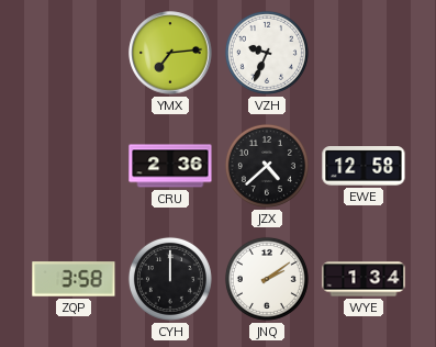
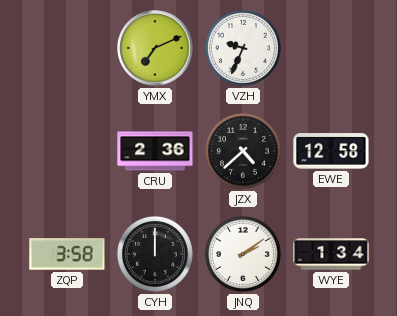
YMX: 7:14 -> 7:11
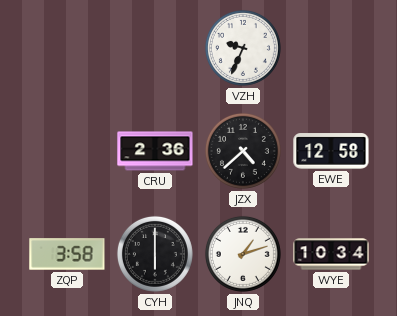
YMX: 7:11 -> none
CYH: 12:00 -> 6:00
JNQ: 2:09 -> 1:12
WYE: 1:34 -> 10:34
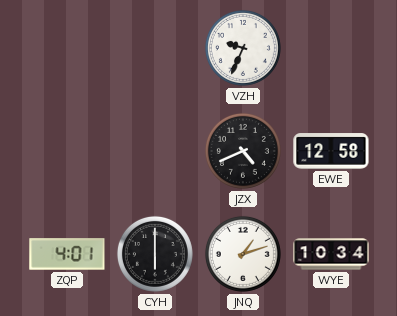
CRU: 2:36 -> none
JZX: 4:38 -> 4:41
ZQP: 3:58 -> 4:01
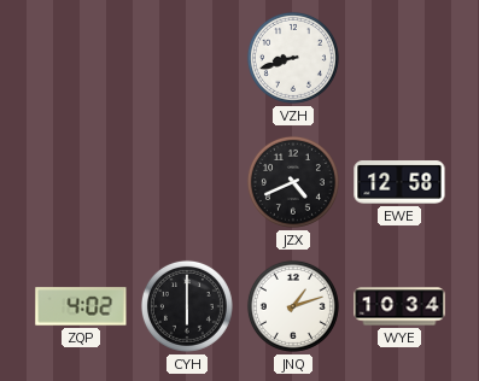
VZH: 9:34 -> 8:42
ZQP: 4:01 -> 4:02
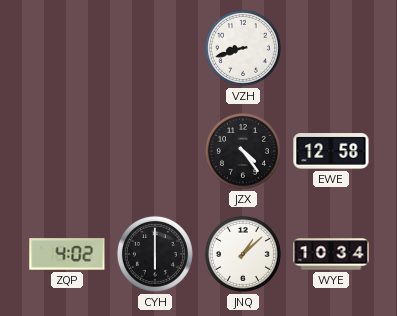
JZX: 4:41 -> 4:24
JNQ: 1:12 -> 1:08
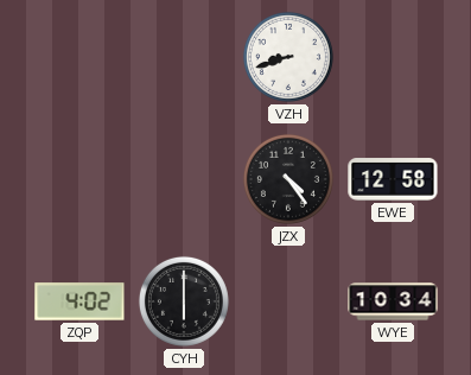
JNQ: 1:08 -> none
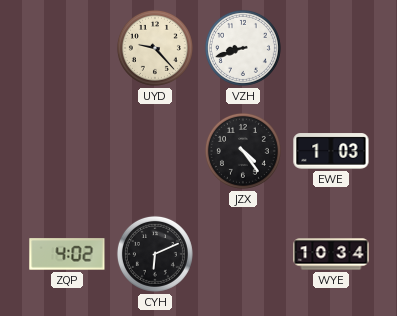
UYD: none -> 9:23
EWE: 12:58 -> 1:03
CYH: 6:00 -> 6:11
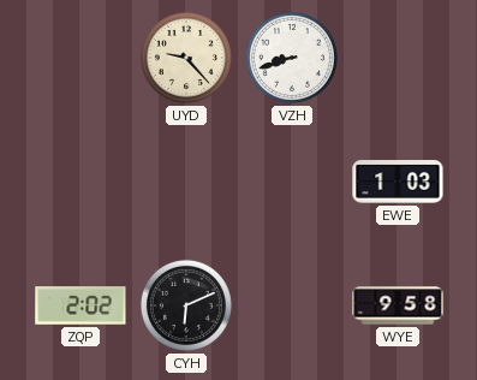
JZX: 4:24 -> none
ZQP: 4:02 -> 2:02
WYE: 10:34 -> 9:58
